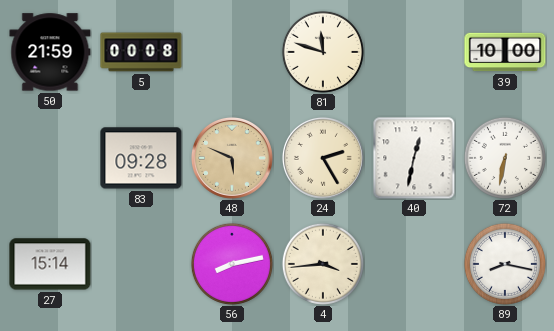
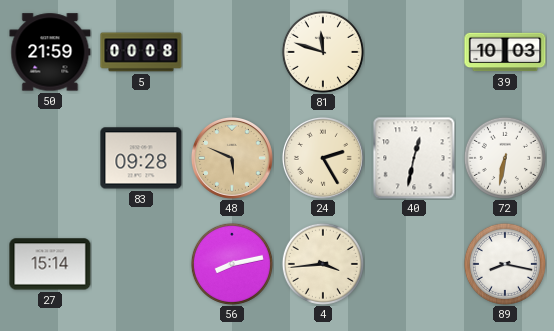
39: 10:00 -> 10:03
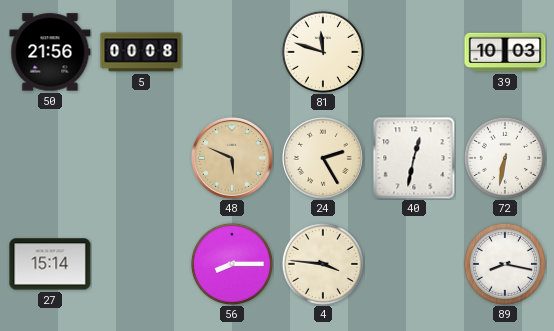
50: 21:59 -> 21:56
83: 09:28 -> none
56: 8:13 -> 8:15
4: 3:44 -> 3:46
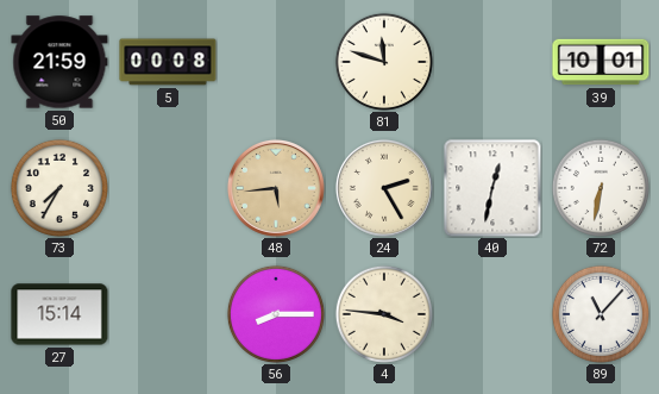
50: 21:56 -> 21:59
39: 10:03 -> 10:01
73: none -> 7:35
48: 5:49 -> 5:44
89: 8:17 -> 11:07
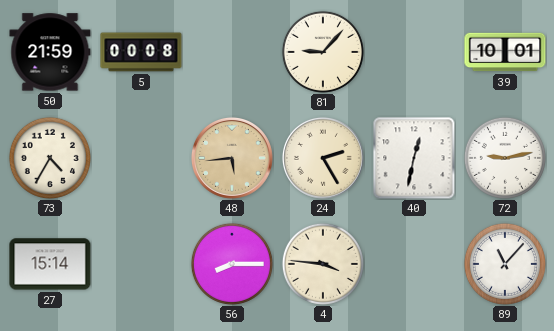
81: 11:48 -> 9:07
73: 7:35 -> 4:35
72: 6:32 -> 9:13
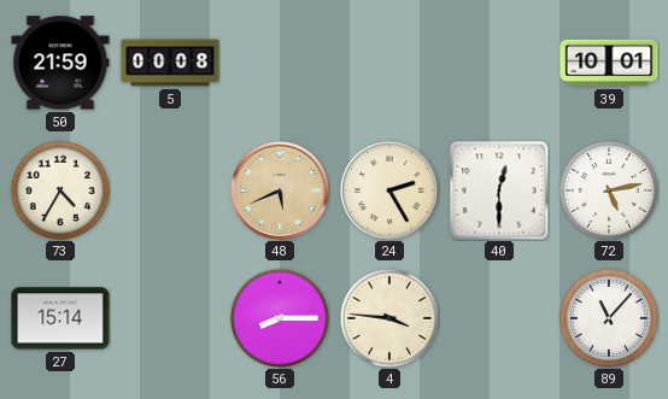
81: 9:07 -> none
48: 5:44 -> 5:41
40: 12:32 -> 12:30
72: 9:13 -> 5:13
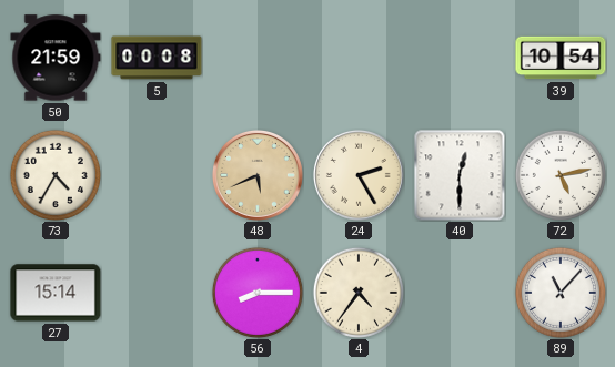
39: 10:01 -> 10:54
4: 3:46 -> 4:36
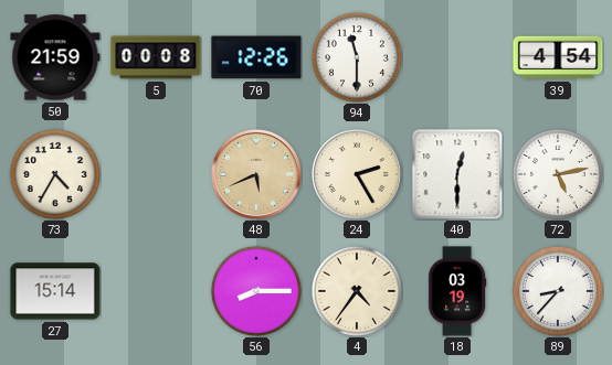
70: none -> 12:26
94: none -> 11:30
39: 10:54 -> 4:54
18: none -> 03:19
89: 11:07 -> 8:37
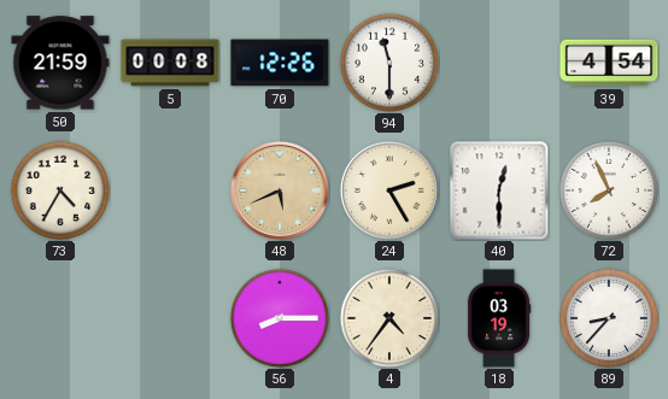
72: 5:13 -> 7:56
27: 15:14 -> none
